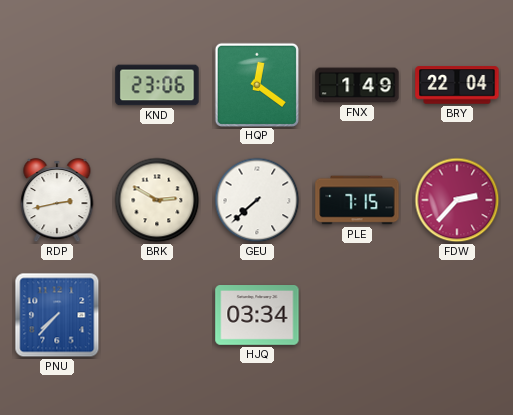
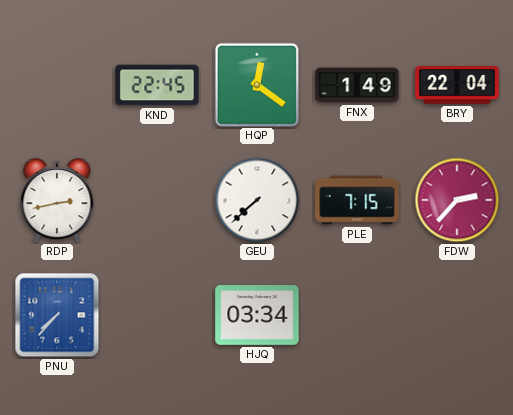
KND: 23:06 -> 22:45
BRK: 2:50 -> none
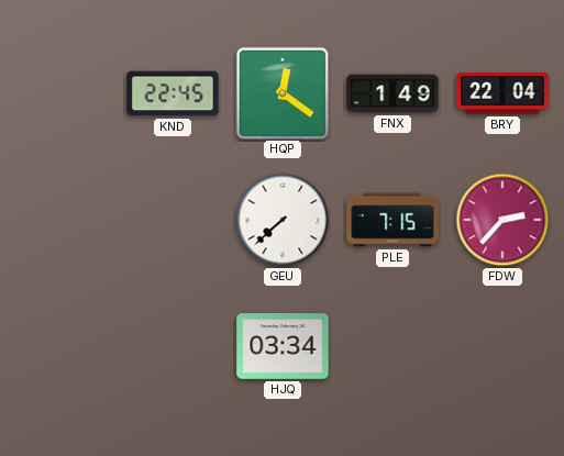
RDP: 2:43 -> none
PNU: 7:37 -> none
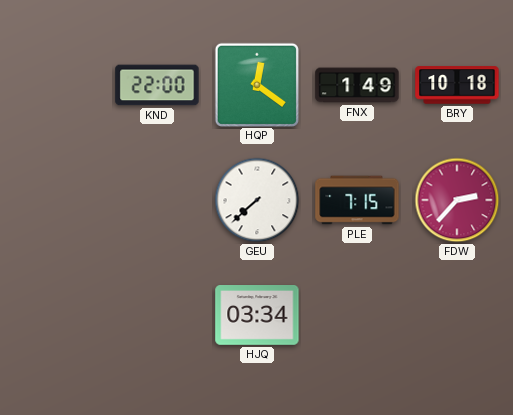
KND: 22:45 -> 22:00
BRY: 22:04 -> 10:18
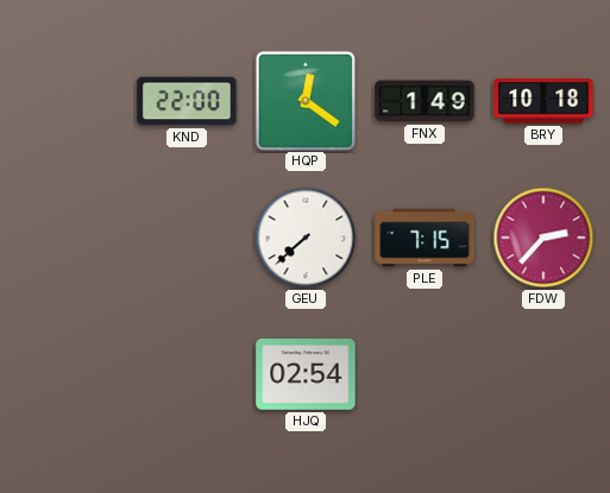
HJQ: 03:34 -> 02:54
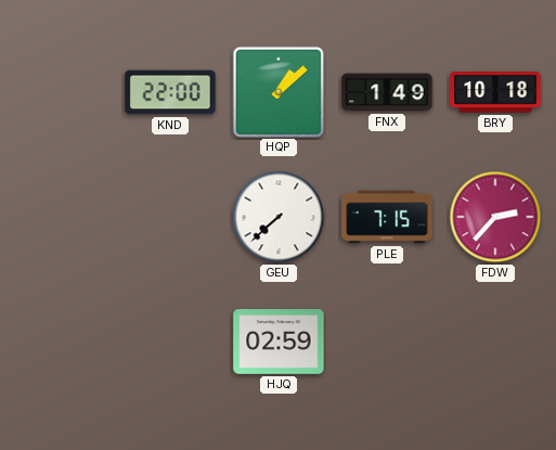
HQP: 12:21 -> 1:08
HJQ: 02:54 -> 02:59
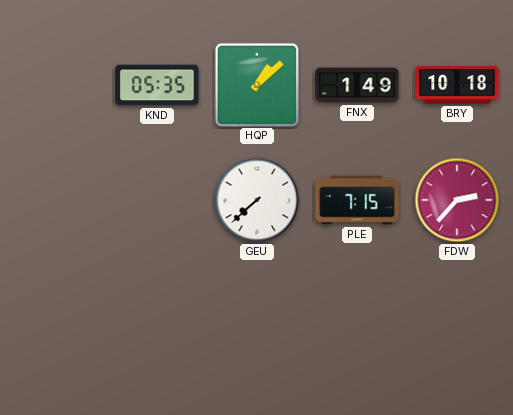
KND: 22:00 -> 05:35
HJQ: 02:59 -> none
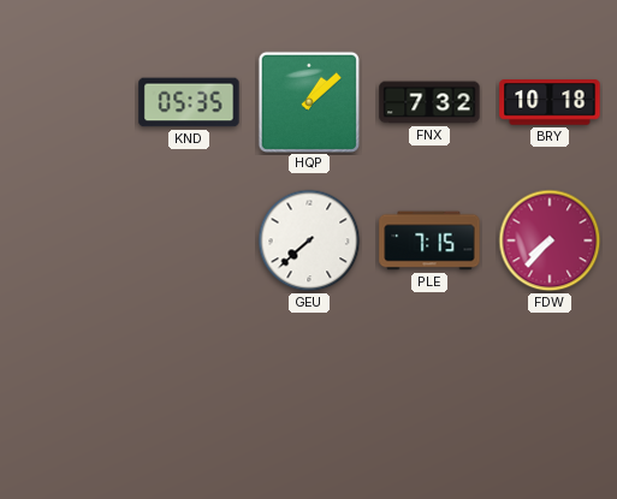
FNX: 1:49 -> 7:32
FDW: 2:37 -> 7:37
